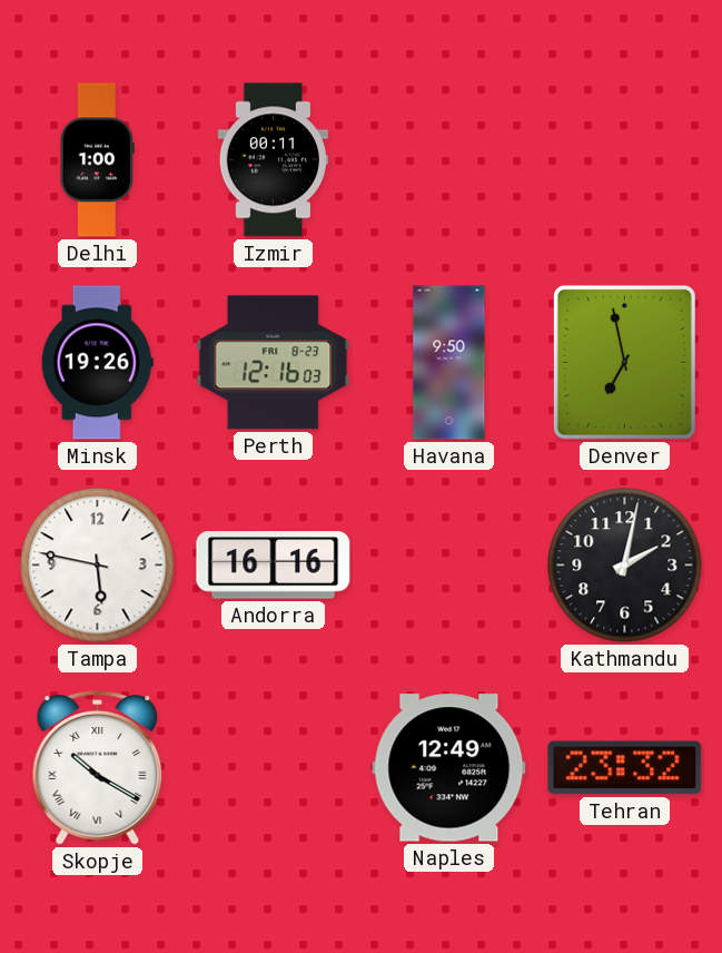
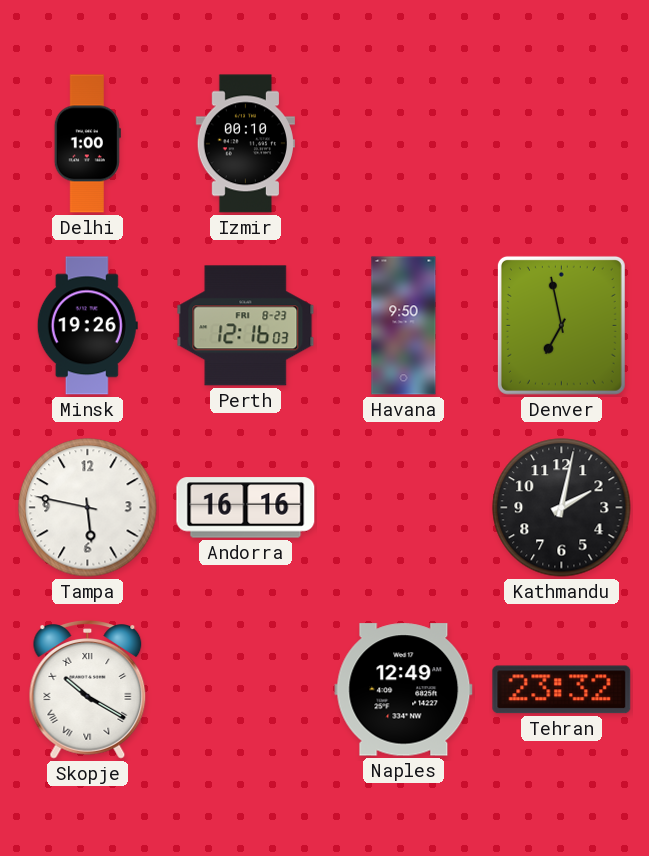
Izmir: 00:11 -> 00:10
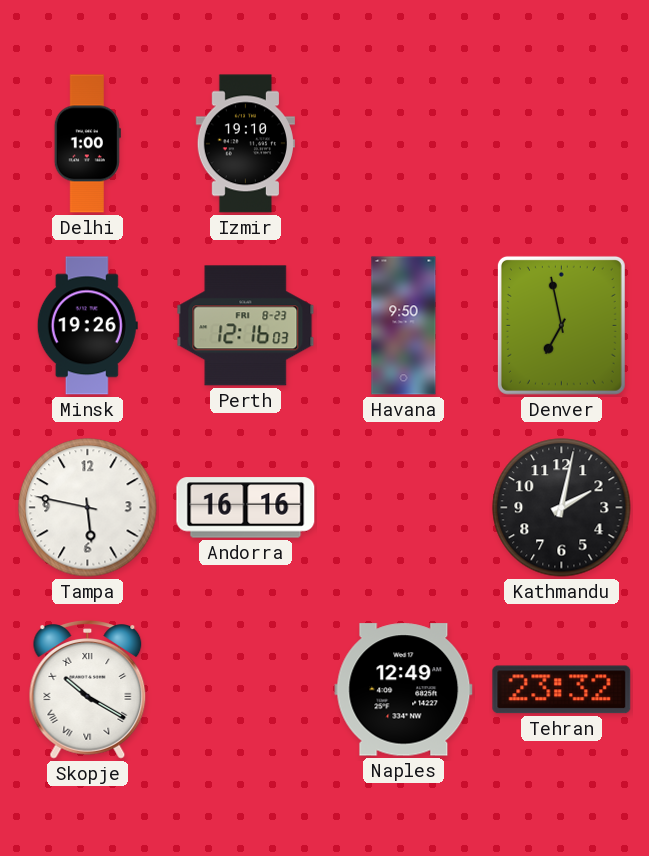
Izmir: 00:10 -> 19:10
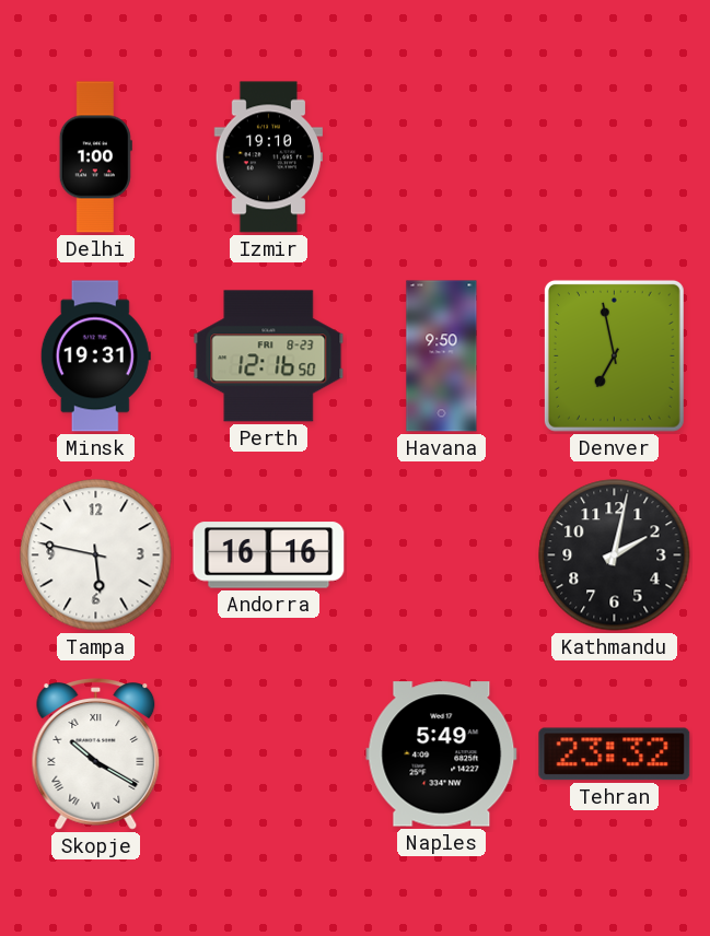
Minsk: 19:26 -> 19:31
Perth: 12:16:03 -> 12:16:50
Naples: 12:49 -> 5:49
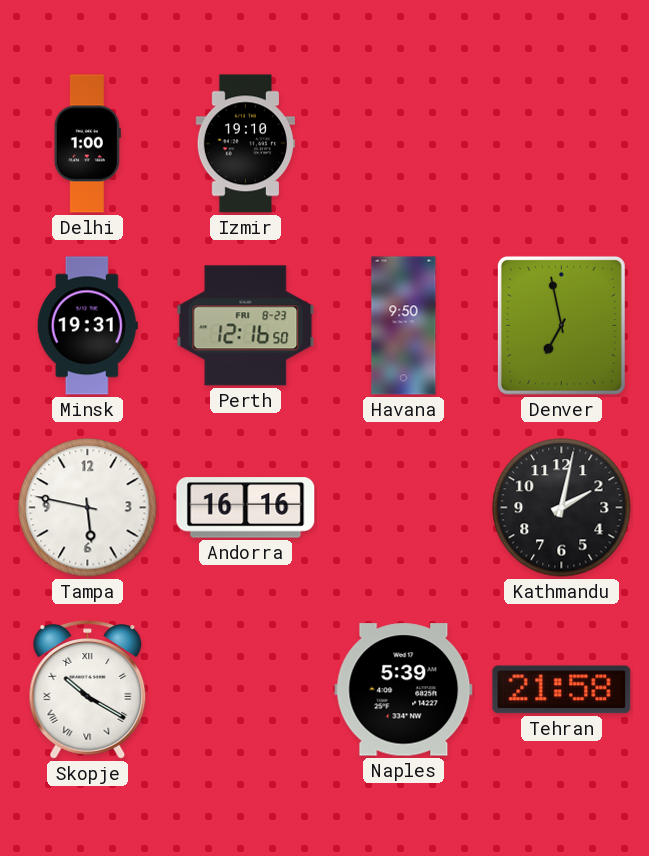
Naples: 5:49 -> 5:39
Tehran: 23:32 -> 21:58
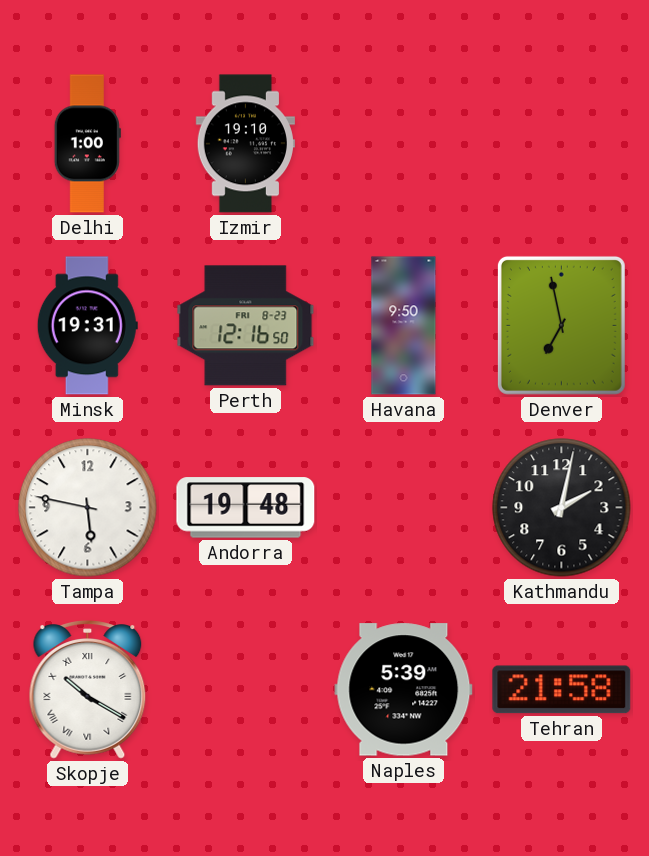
Andorra: 16:16 -> 19:48
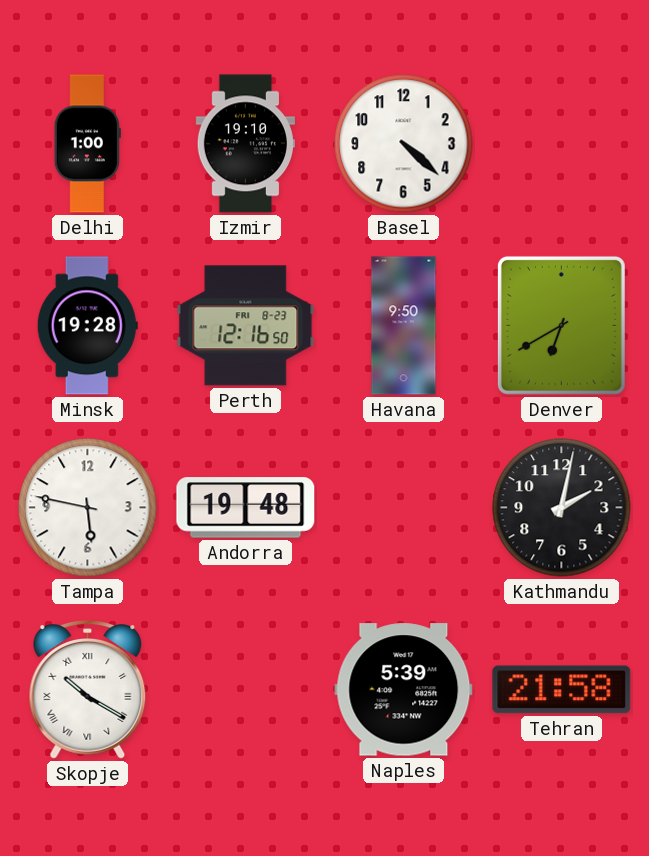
Basel: none -> 4:22
Minsk: 19:31 -> 19:28
Denver: 6:58 -> 6:40
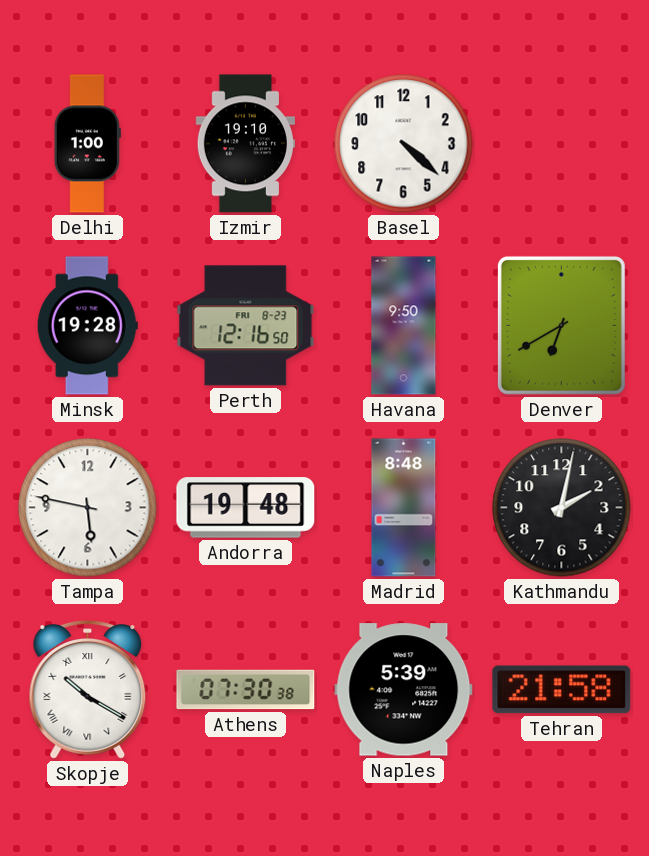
Madrid: none -> 8:48
Athens: none -> 07:30
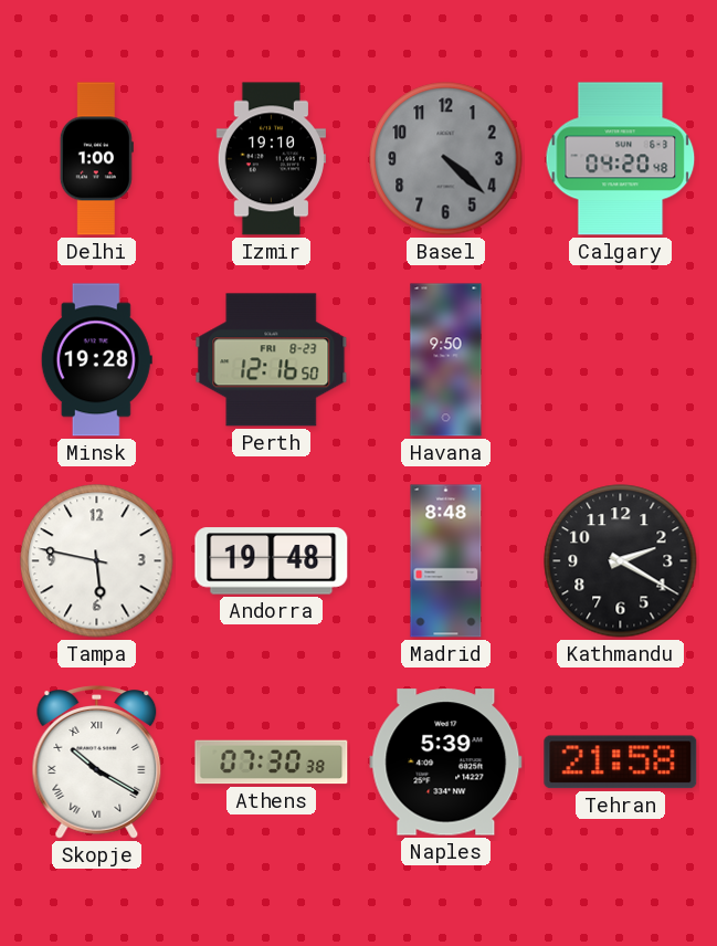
Basel dial: white -> grey
Calgary: none -> 04:20
Denver: 6:40 -> none
Kathmandu: 2:02 -> 2:20
